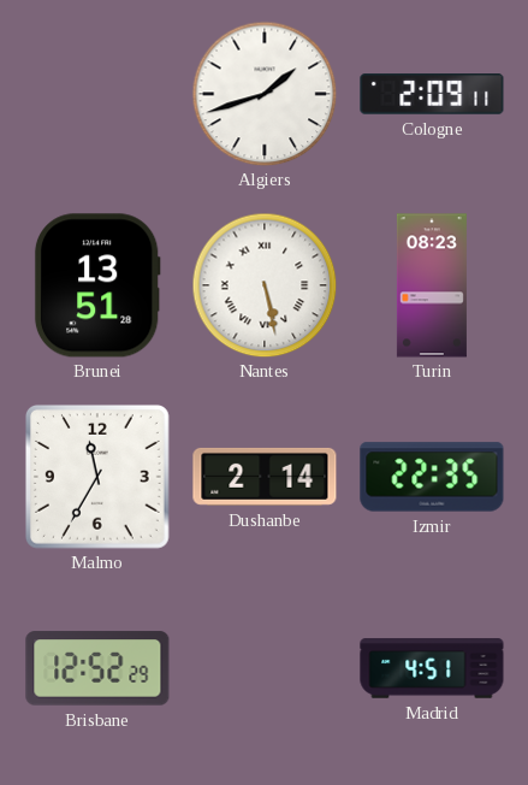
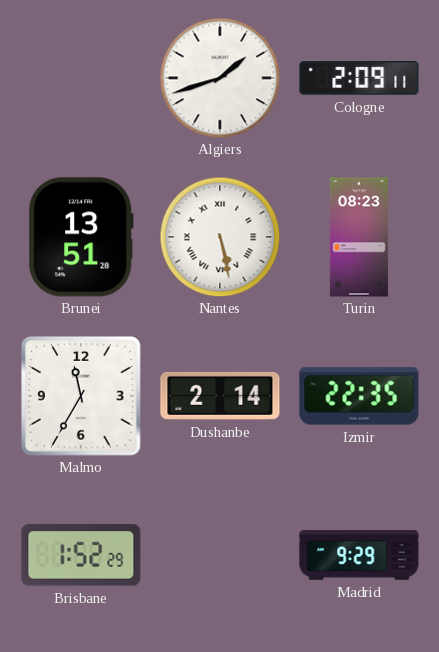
Brisbane: 12:52 -> 1:52
Madrid: 4:51 -> 9:29
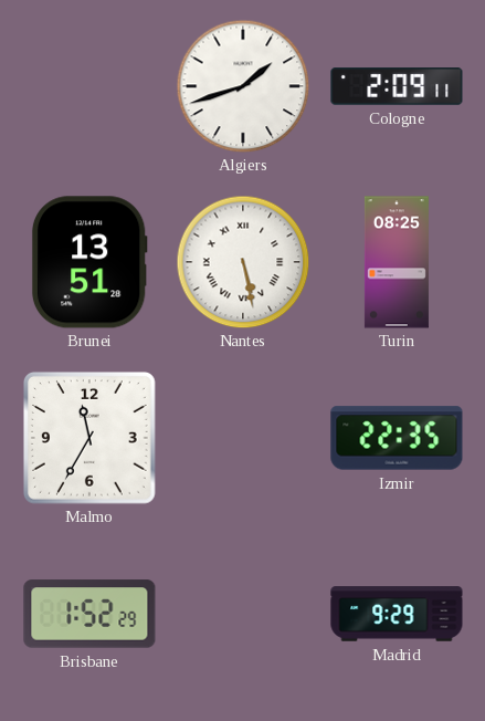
Turin: 08:23 -> 08:25
Dushanbe: 2:14 -> none
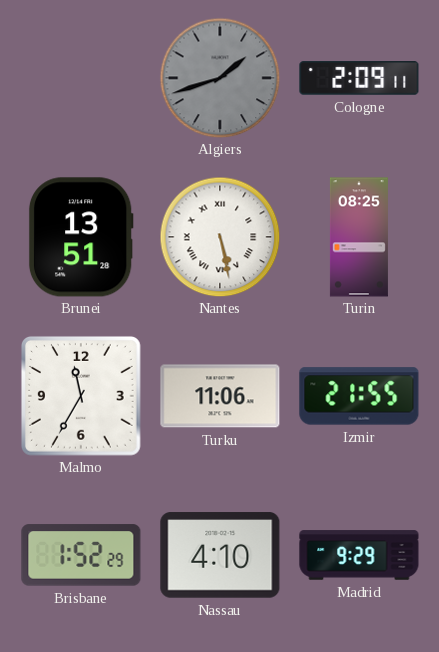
Algiers dial: white -> grey
Turku: none -> 11:06
Izmir: 22:35 -> 21:55
Nassau: none -> 4:10
